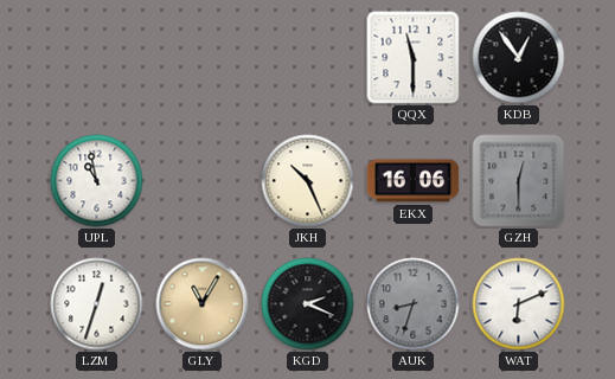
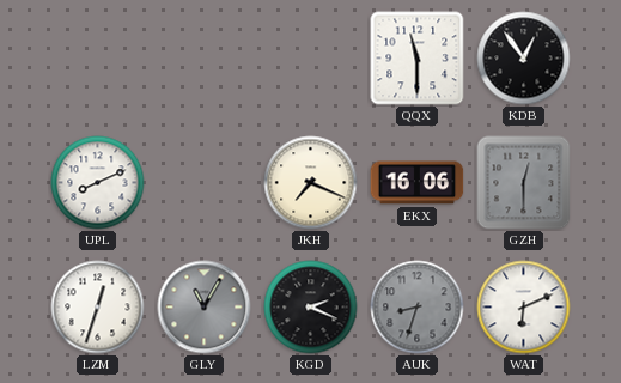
UPL: 10:58 -> 8:11
JKH: 10:26 -> 7:19
GLY dial: champagne -> grey
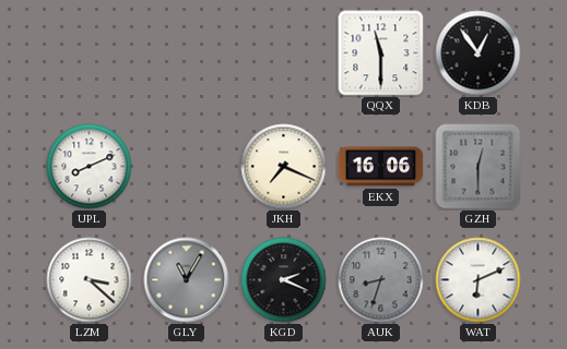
LZM: 12:33 -> 3:22
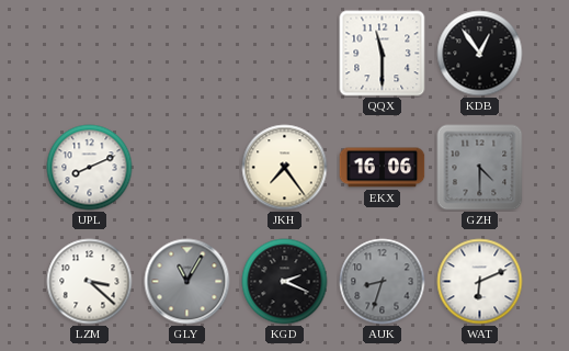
JKH: 7:19 -> 7:24
GZH: 12:30 -> 4:30
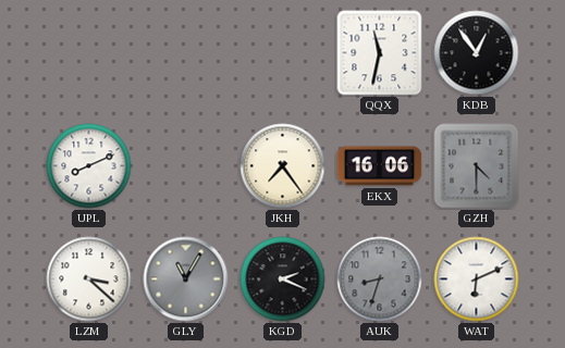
QQX: 11:30 -> 11:32
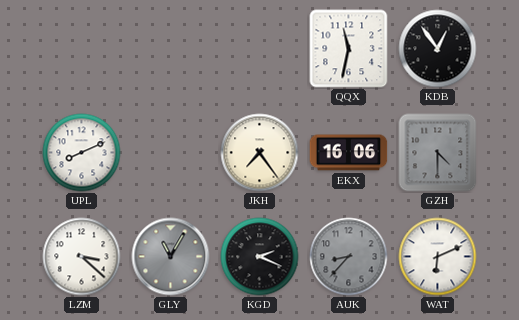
AUK: 8:33 -> 8:37
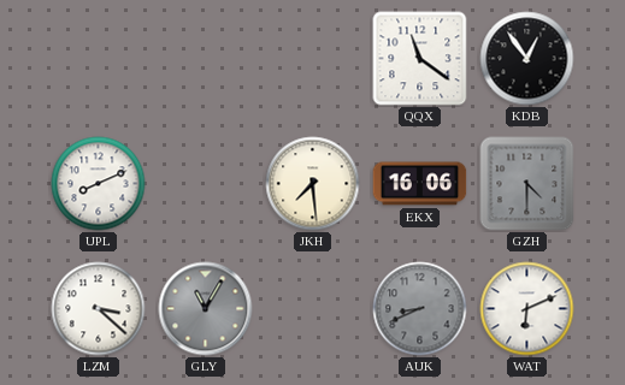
QQX: 11:32 -> 11:21
JKH: 7:24 -> 7:29
KGD: 2:19 -> none
AUK: 8:37 -> 8:41
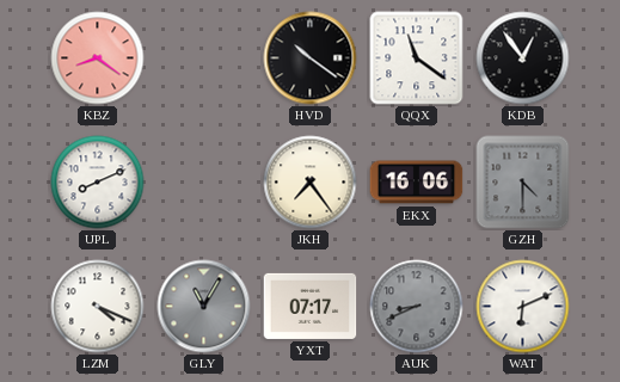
KBZ: none -> 8:21
HVD: none -> 10:21
JKH: 7:29 -> 7:24
LZM: 3:22 -> 4:19
YXT: none -> 07:17
